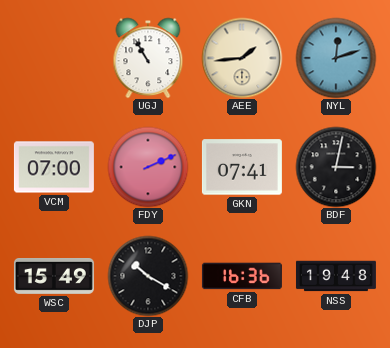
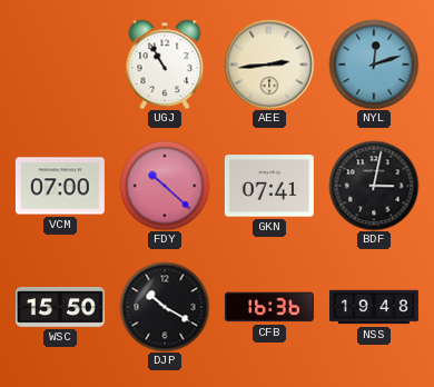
AEE: 1:44 -> 2:44
FDY: 2:11 -> 10:22
WSC: 15:49 -> 15:50
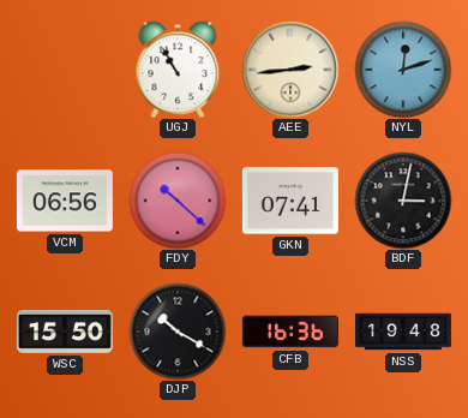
VCM: 07:00 -> 06:56
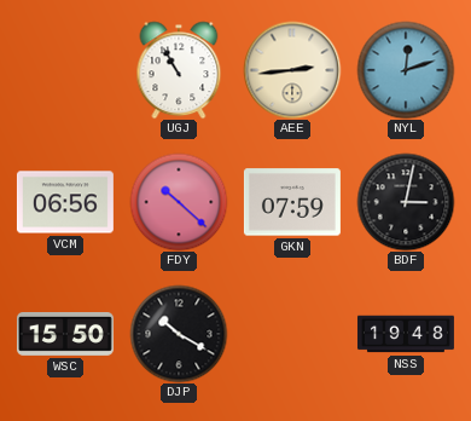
GKN: 07:41 -> 07:59
CFB: 16:36 -> none
